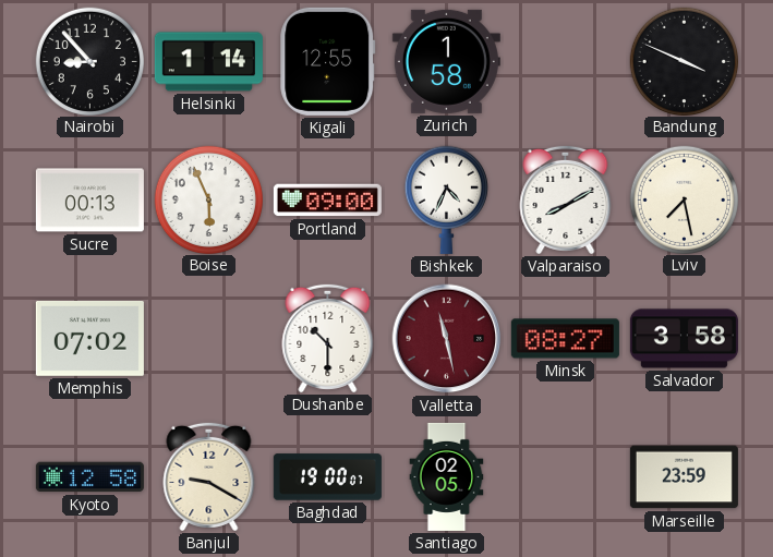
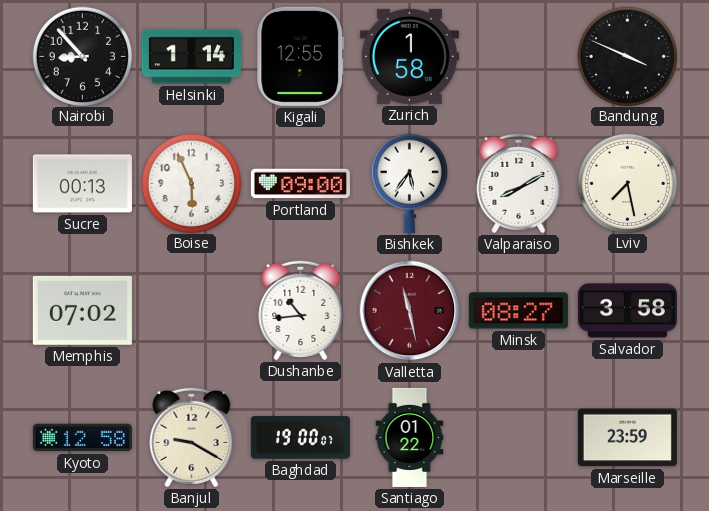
Bishkek: 4:34 -> 5:36
Dushanbe: 10:30 -> 10:44
Santiago: 02:05 -> 01:22
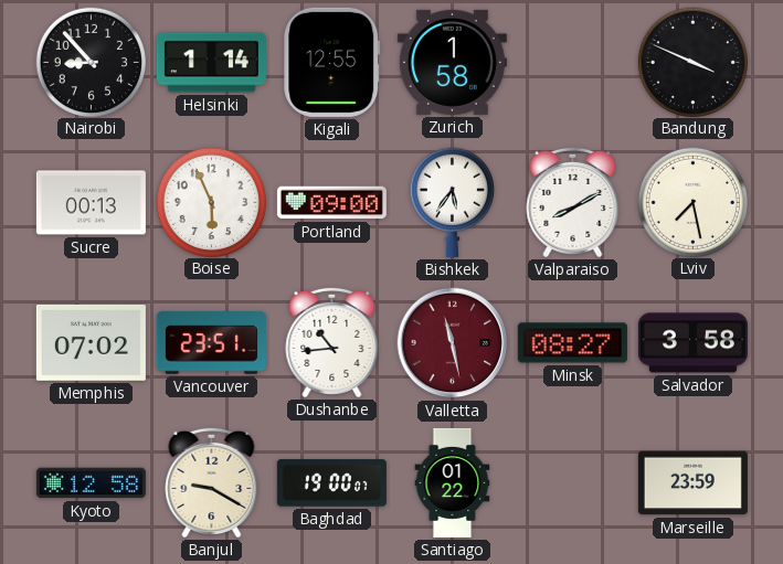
Vancouver: none -> 23:51
